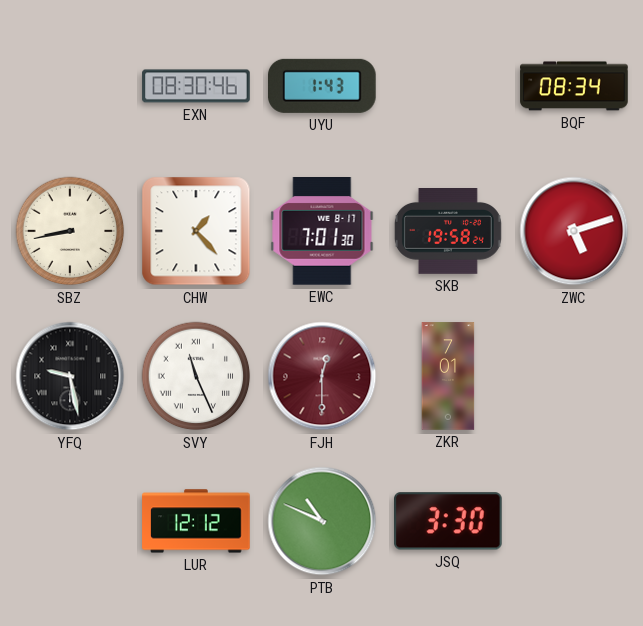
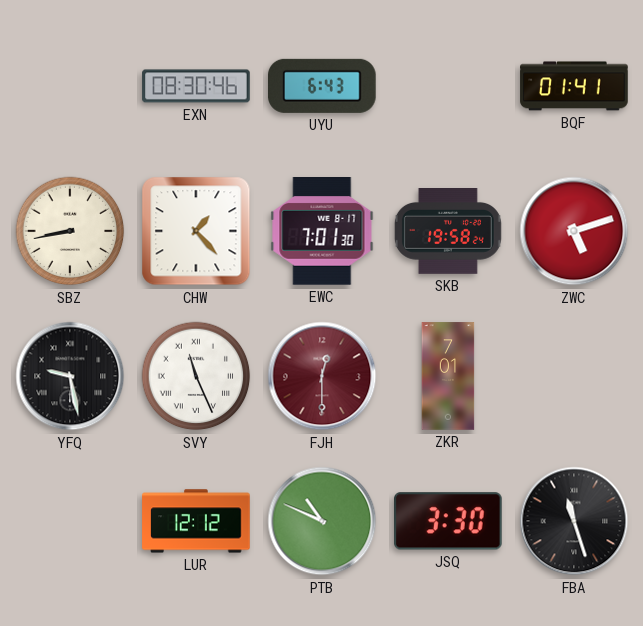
UYU: 1:43 -> 6:43
BQF: 08:34 -> 01:41
FBA: none -> 11:27
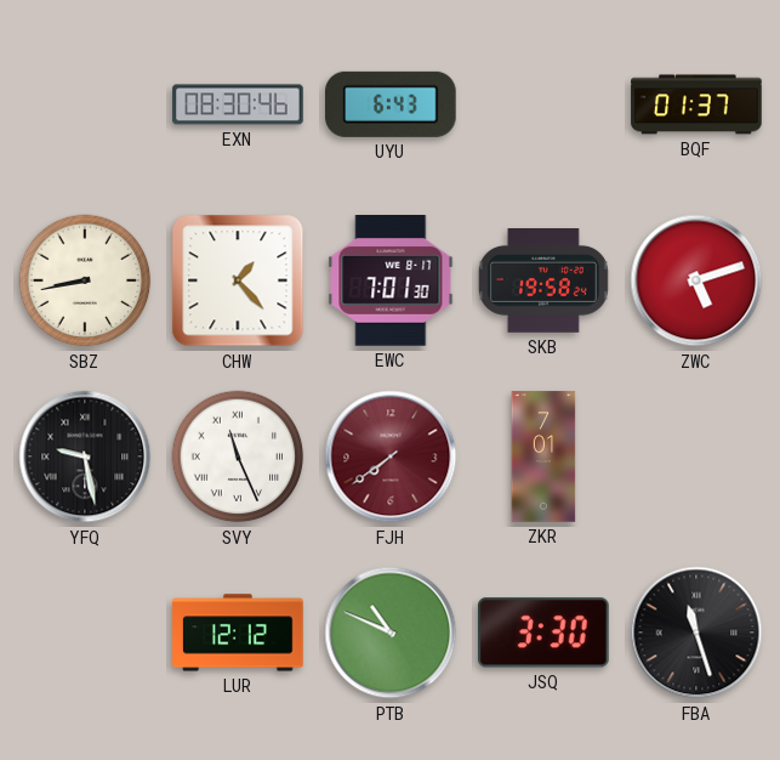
BQF: 01:41 -> 01:37
FJH: 12:30 -> 7:39
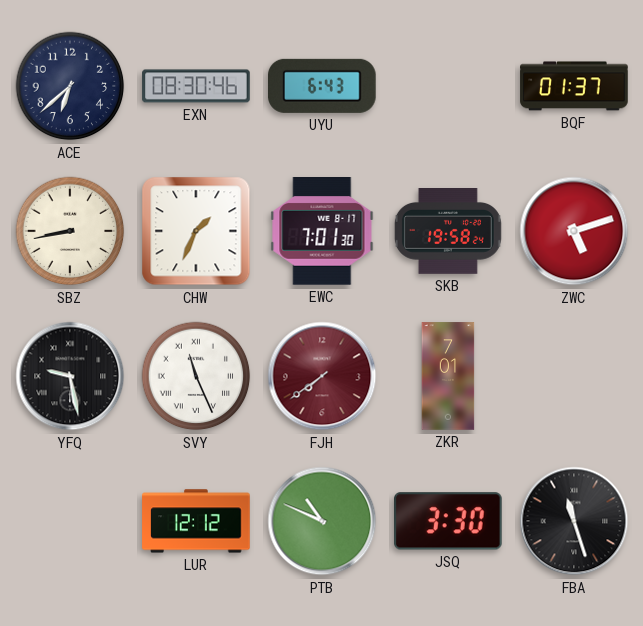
ACE: none -> 6:38
CHW: 1:23 -> 1:34
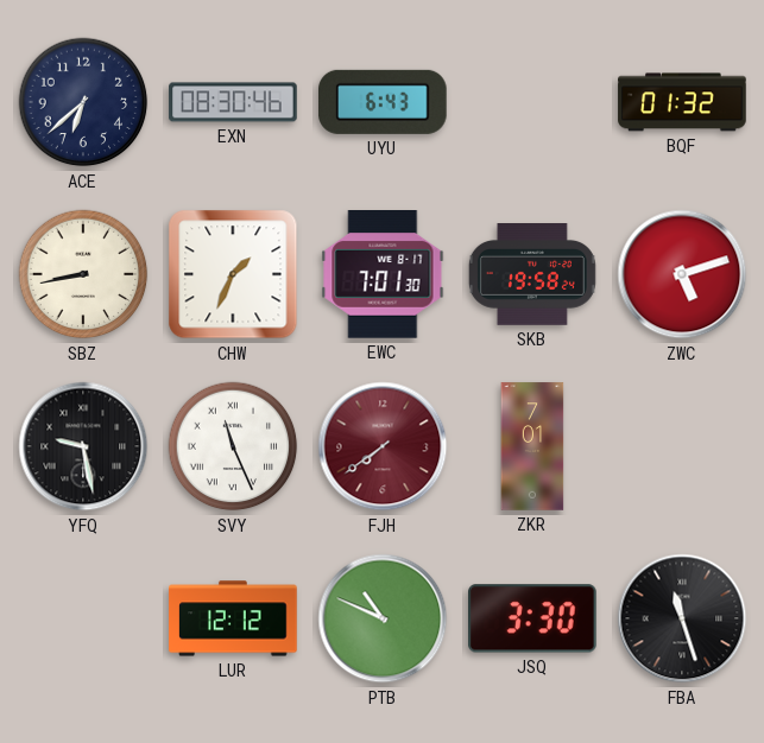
BQF: 01:37 -> 01:32
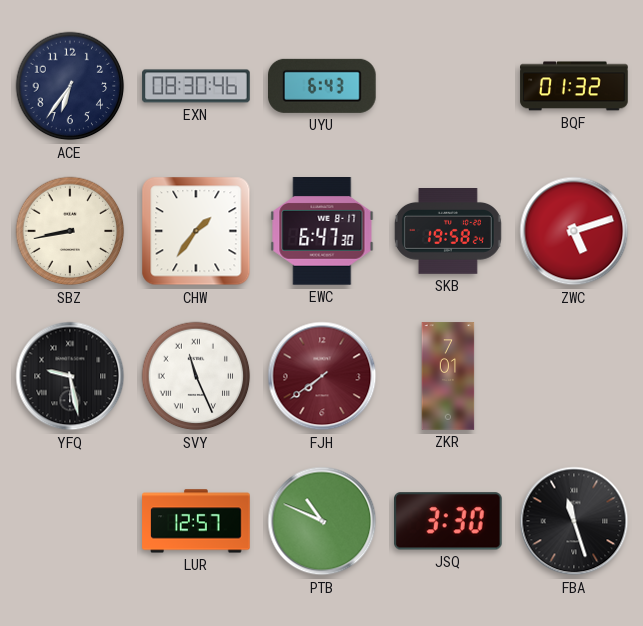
ACE: 6:38 -> 6:36
CHW: 1:34 -> 1:36
EWC: 7:01 -> 6:47
LUR: 12:12 -> 12:57
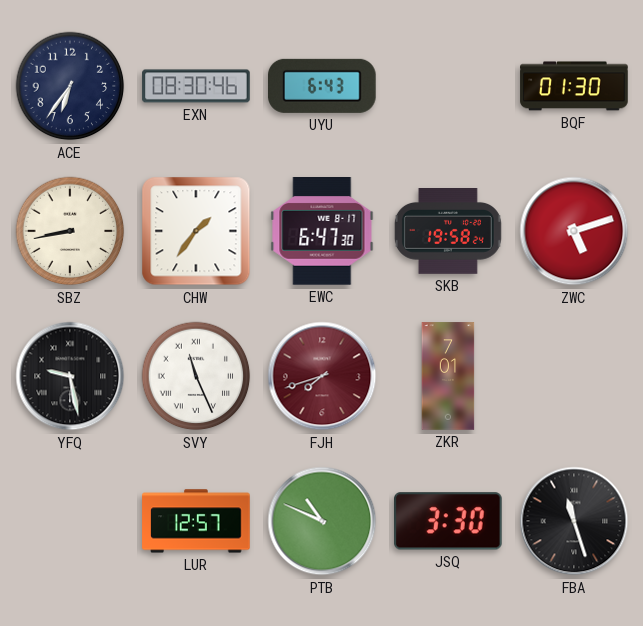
BQF: 01:32 -> 01:30
FJH: 7:39 -> 7:42
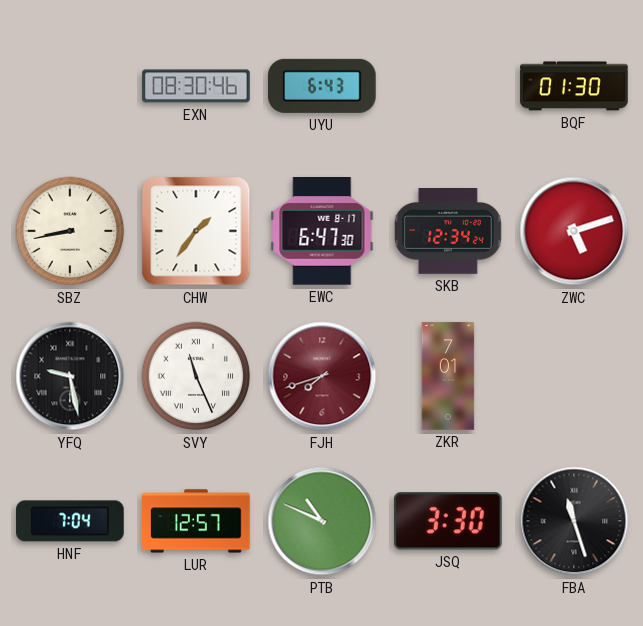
ACE: 6:36 -> none
SKB: 19:58 -> 12:34
HNF: none -> 7:04
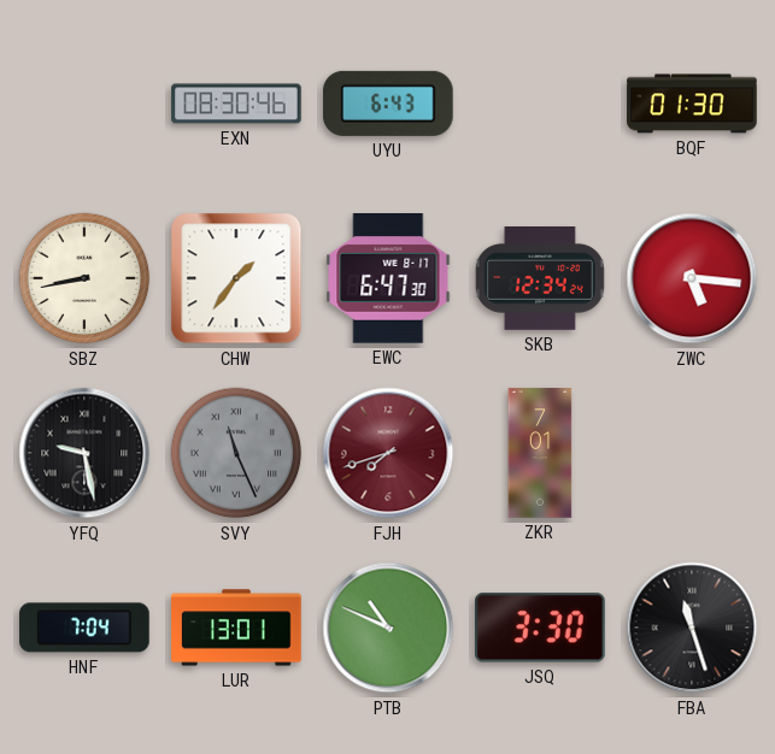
ZWC: 5:12 -> 5:16
SVY dial: white -> grey
LUR: 12:57 -> 13:01
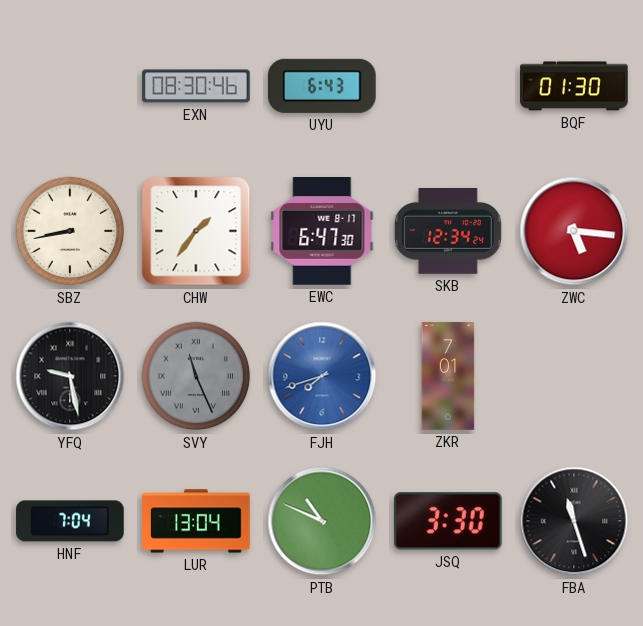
FJH dial: burgundy -> blue
LUR: 13:01 -> 13:04
